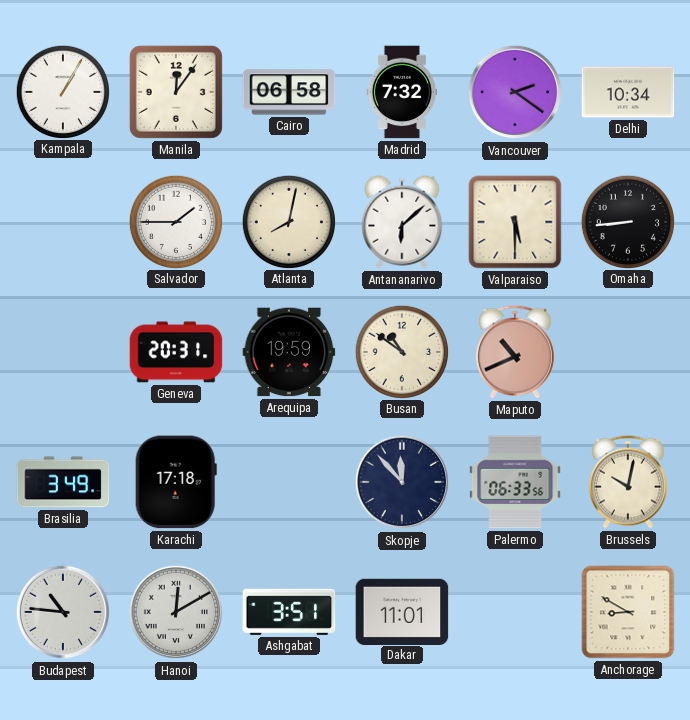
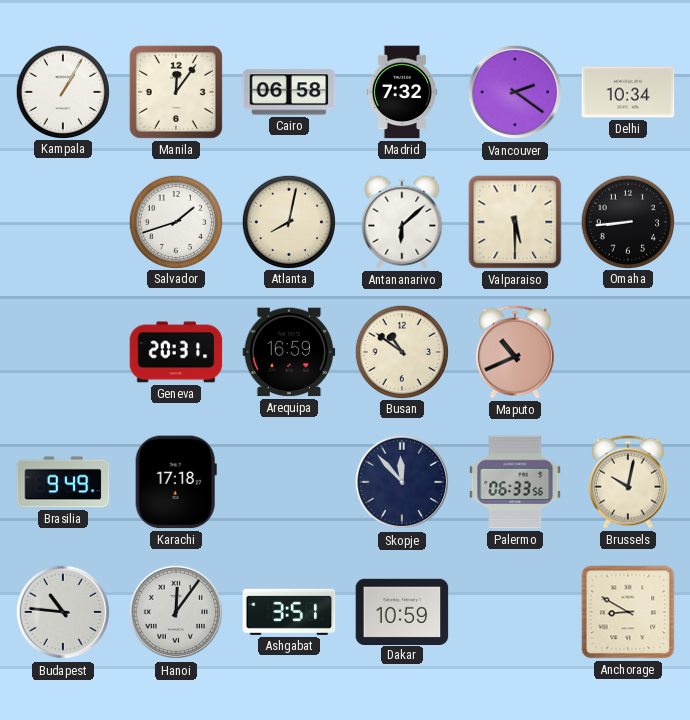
Salvador: 1:45 -> 1:42
Arequipa: 19:59 -> 16:59
Brasilia: 3:49 -> 9:49
Hanoi: 12:10 -> 12:06
Dakar: 11:01 -> 10:59
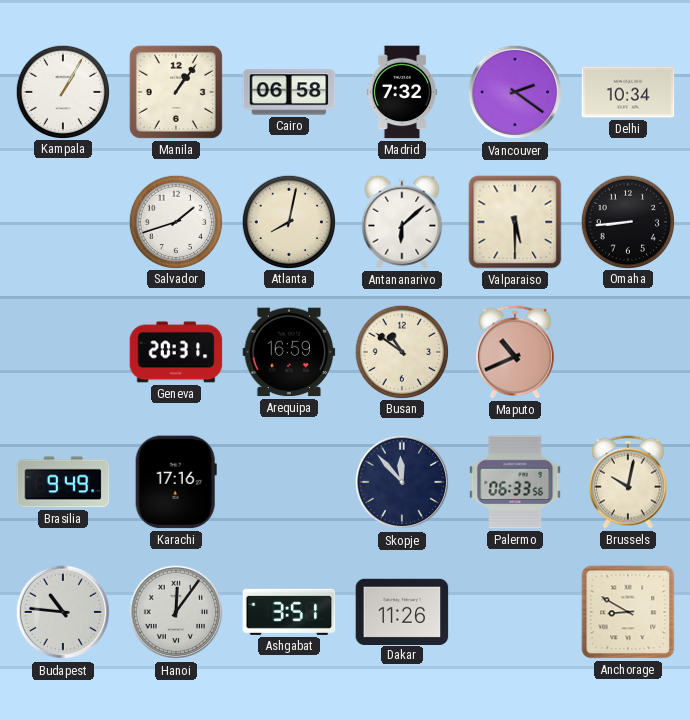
Manila: 12:06 -> 1:06
Karachi: 17:18 -> 17:16
Dakar: 10:59 -> 11:26
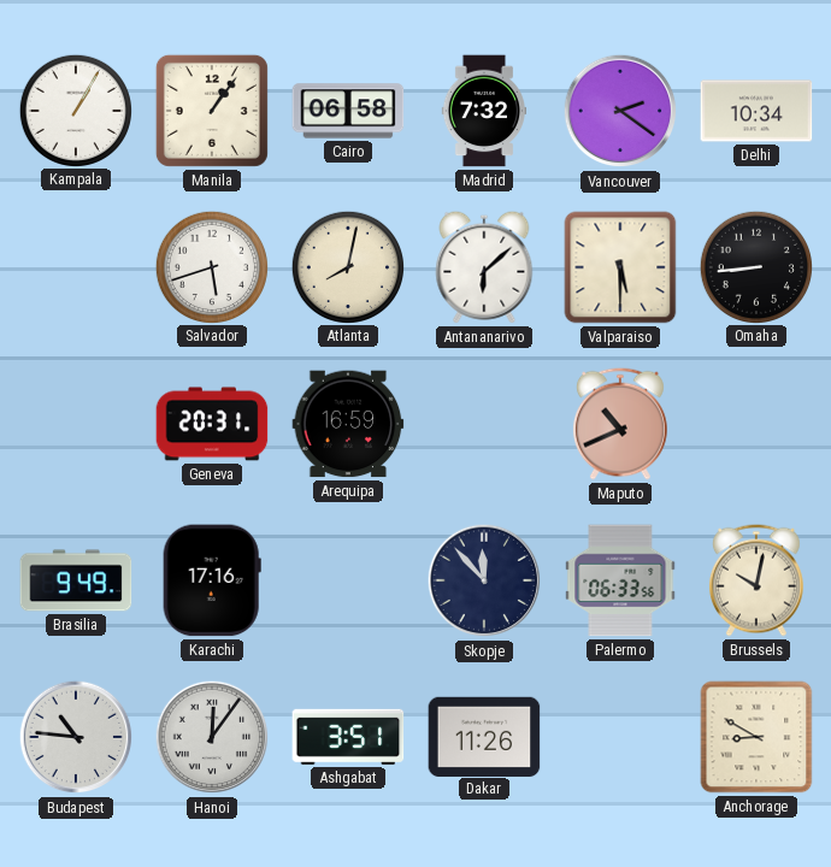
Salvador: 1:42 -> 5:42
Busan: 10:51 -> none
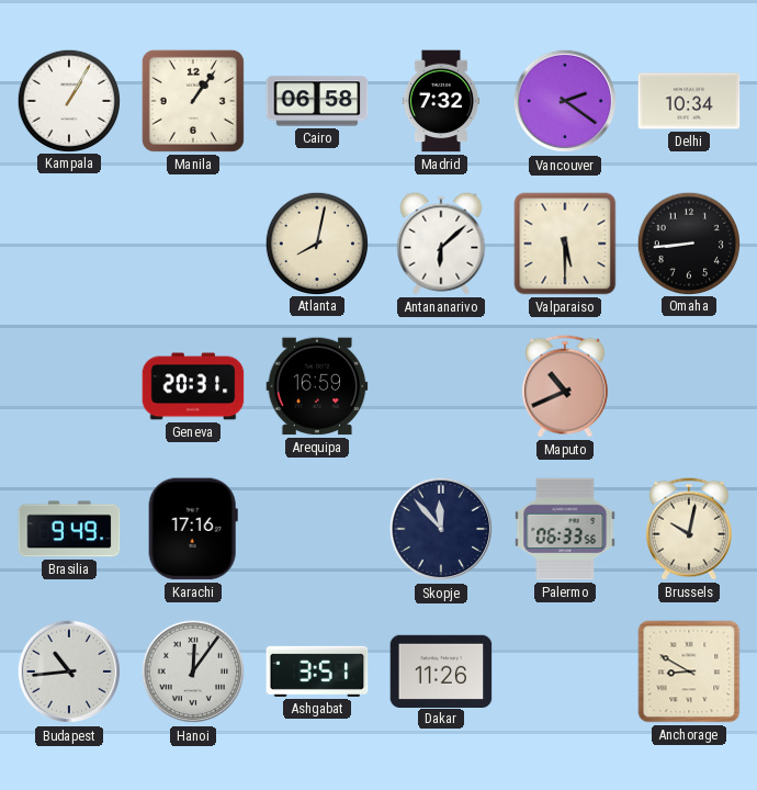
Salvador: 5:42 -> none
Budapest: 10:46 -> 10:44
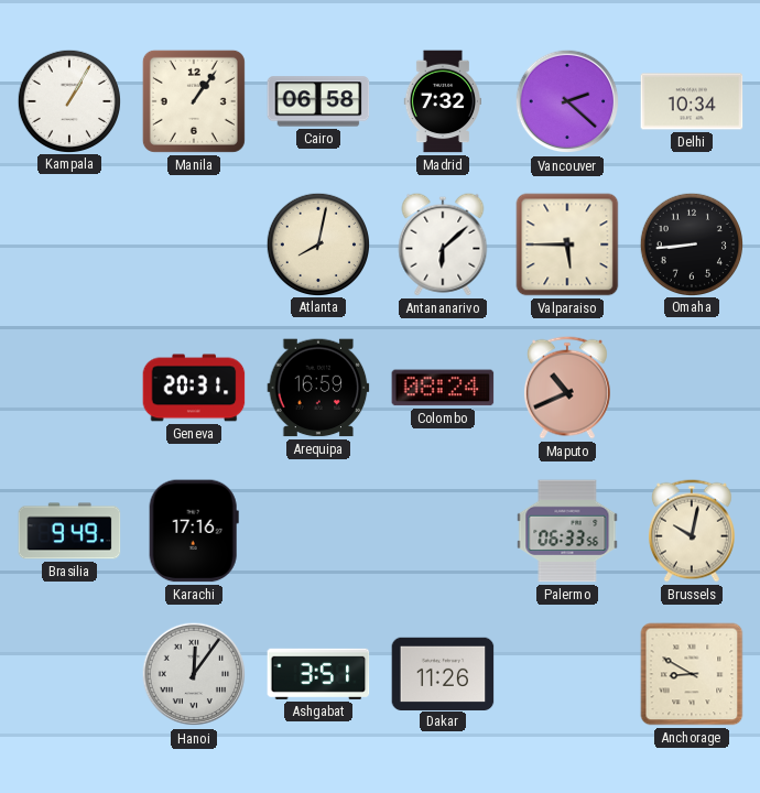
Vancouver: 2:21 -> 2:22
Valparaiso: 5:30 -> 5:45
Colombo: none -> 08:24
Skopje: 11:53 -> none
Budapest: 10:44 -> none
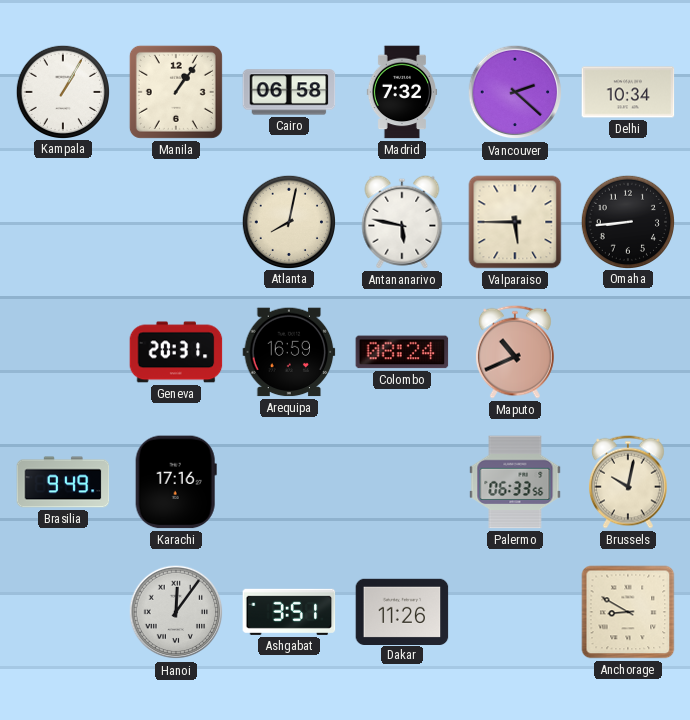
Antananarivo: 6:08 -> 5:47
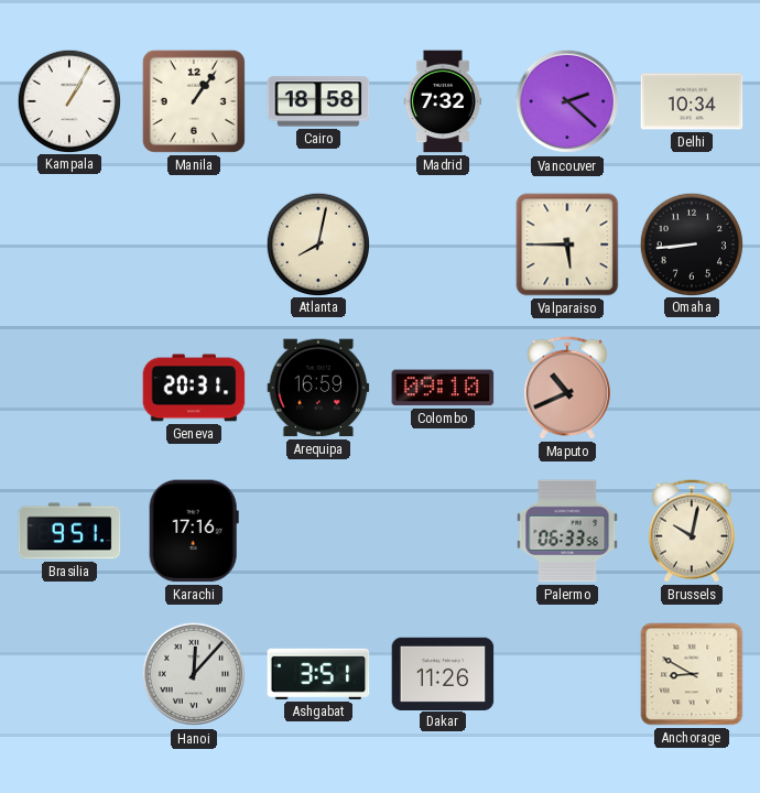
Cairo: 06:58 -> 18:58
Antananarivo: 5:47 -> none
Colombo: 08:24 -> 09:10
Brasilia: 9:49 -> 9:51
Hanoi: 12:06 -> 12:07
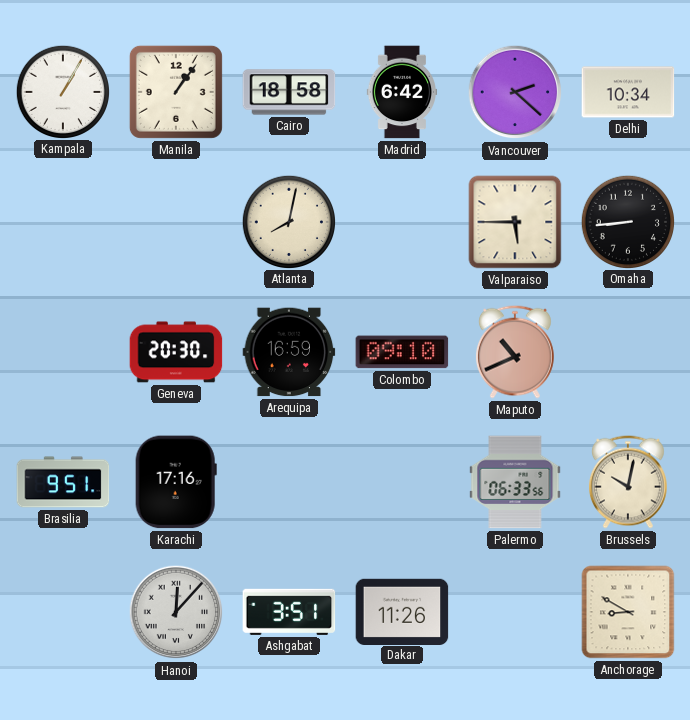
Madrid: 7:32 -> 6:42
Geneva: 20:31 -> 20:30
